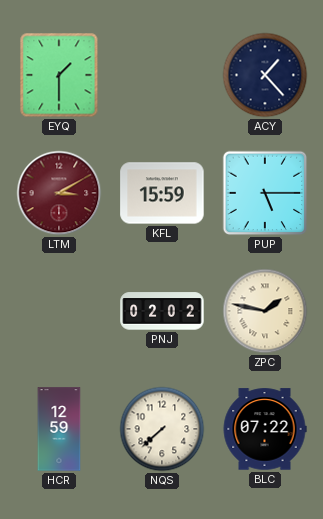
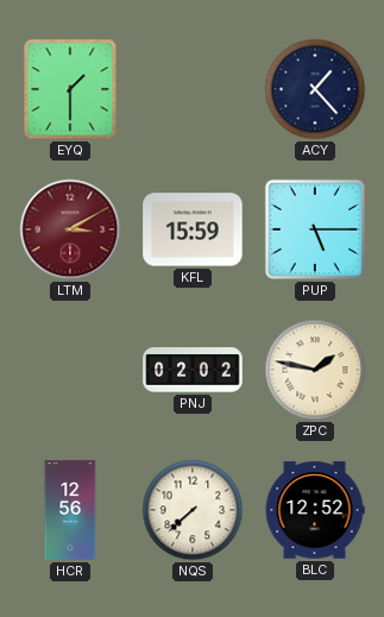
HCR: 12:59 -> 12:56
BLC: 07:22 -> 12:52
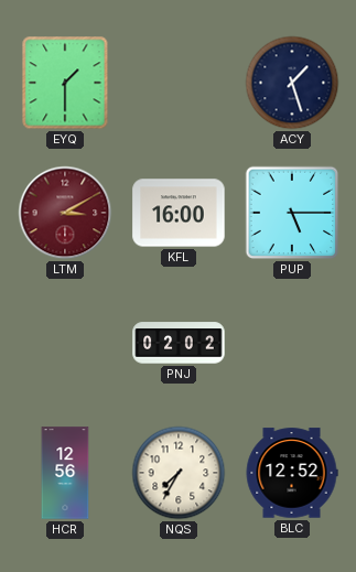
ACY: 1:23 -> 1:27
KFL: 15:59 -> 16:00
ZPC: 1:47 -> none
NQS: 7:38 -> 7:35
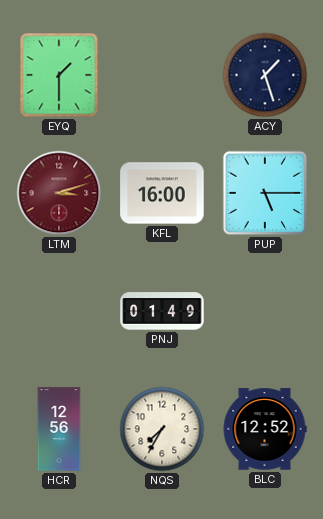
LTM: 3:10 -> 3:12
PNJ: 02:02 -> 01:49
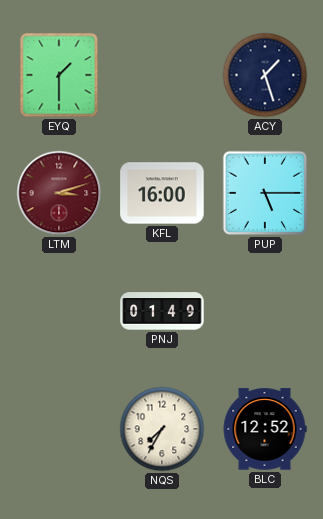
HCR: 12:56 -> none
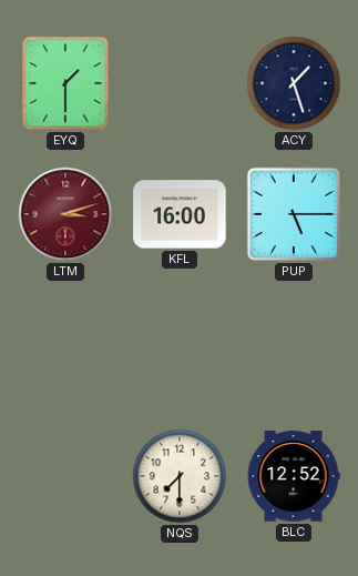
PNJ: 01:49 -> none
NQS: 7:35 -> 7:30
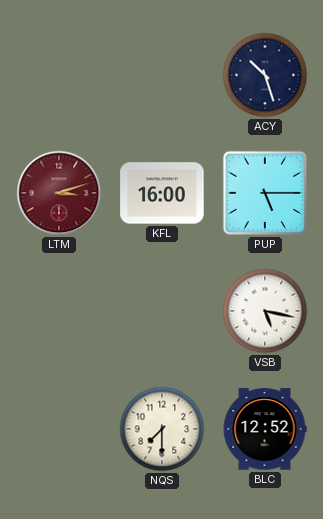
EYQ: 1:30 -> none
ACY: 1:27 -> 10:27
VSB: none -> 5:17
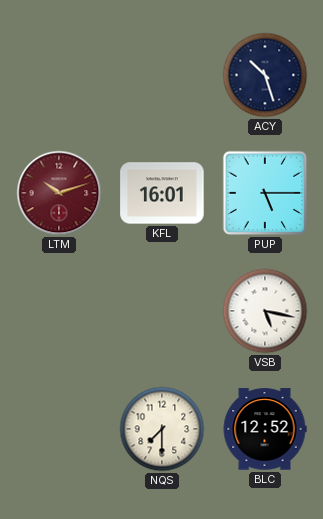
LTM: 3:12 -> 10:12
KFL: 16:00 -> 16:01
